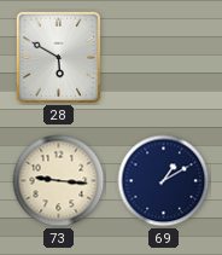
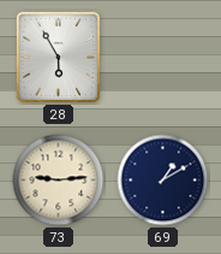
28: 5:50 -> 5:55
73: 9:16 -> 9:14
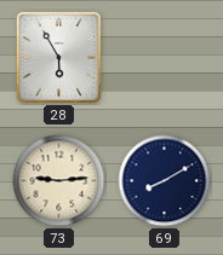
69: 1:10 -> 8:10
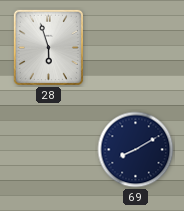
28: 5:55 -> 5:57
73: 9:14 -> none
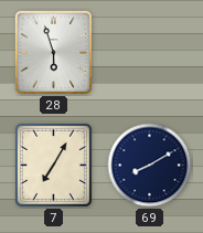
7: none -> 7:05
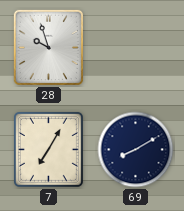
28: 5:57 -> 9:57
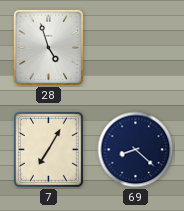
28: 9:57 -> 4:57
69: 8:10 -> 8:22
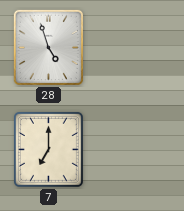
7: 7:05 -> 7:00
69: 8:22 -> none
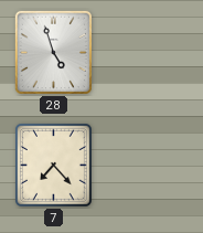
7: 7:00 -> 7:23
